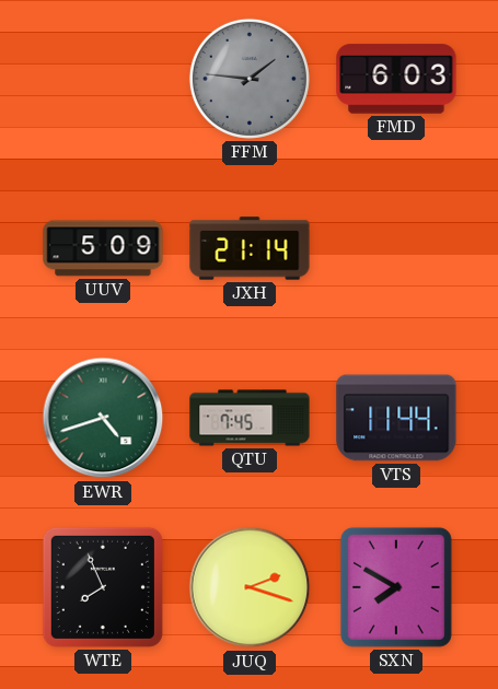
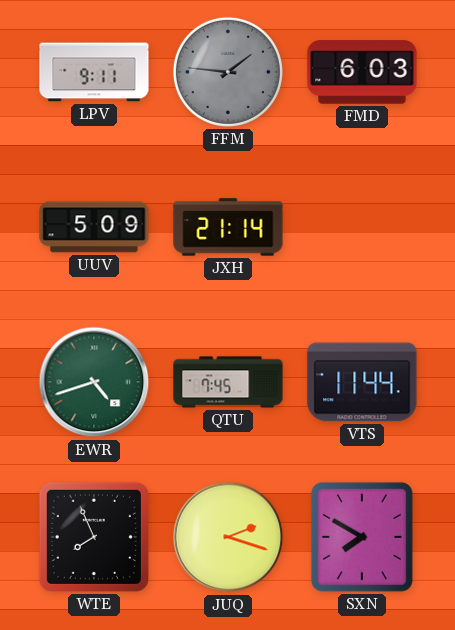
LPV: none -> 9:11
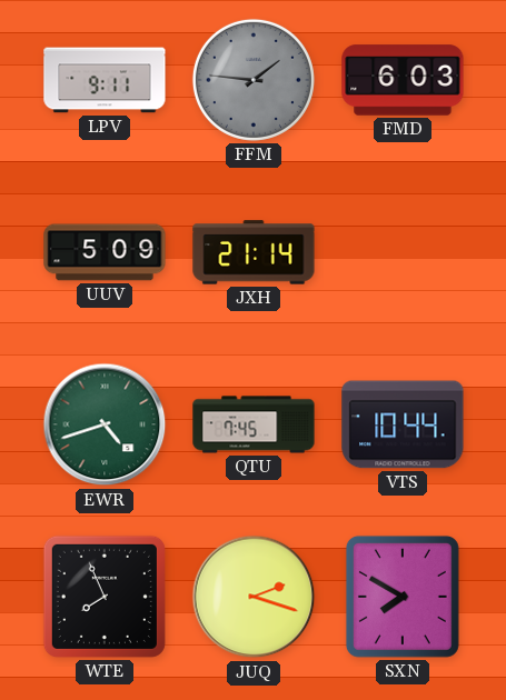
VTS: 11:44 -> 10:44
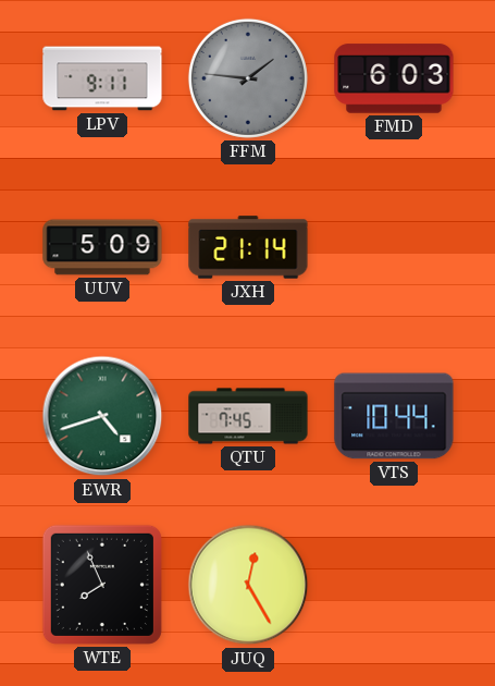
JUQ: 2:18 -> 12:25
SXN: 7:50 -> none
